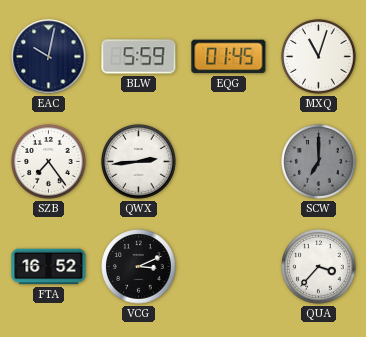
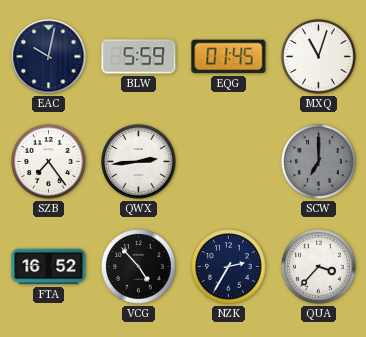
VCG: 3:11 -> 4:53
NZK: none -> 2:35
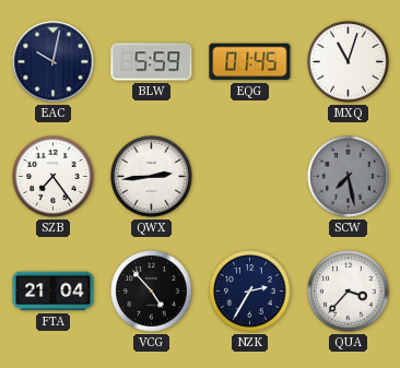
SCW: 7:00 -> 7:28
FTA: 16:52 -> 21:04
